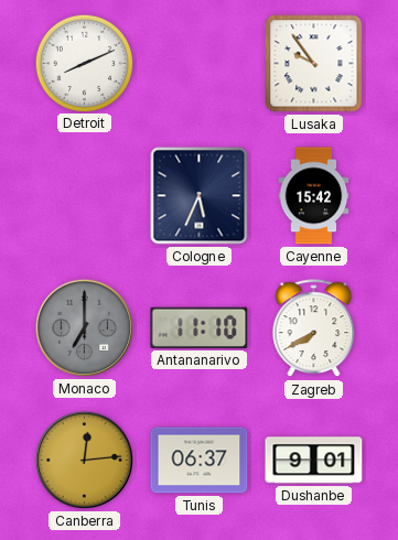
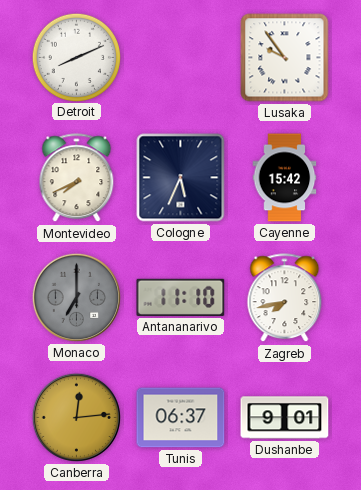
Montevideo: none -> 7:41
Zagreb: 7:40 -> 7:43
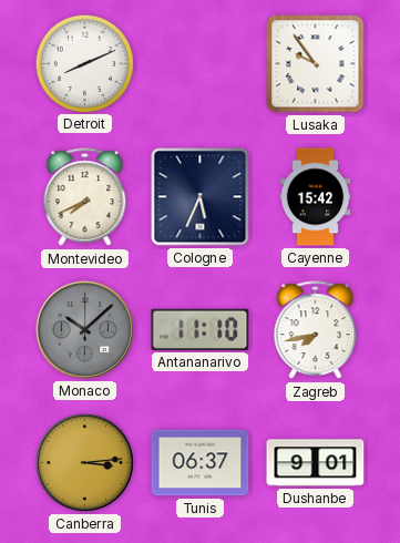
Monaco: 7:00 -> 10:08
Canberra: 12:14 -> 3:14
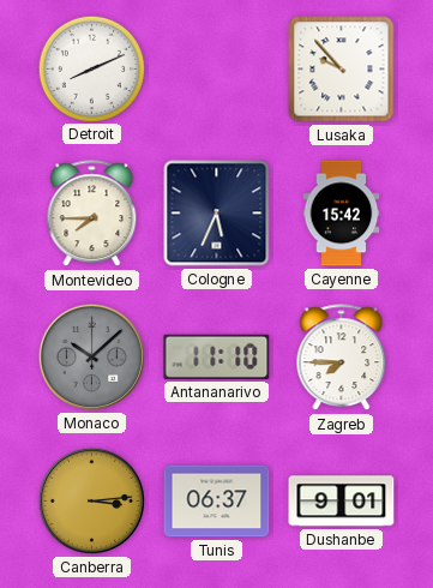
Lusaka: 9:54 -> 9:53
Montevideo: 7:41 -> 7:45
Zagreb: 7:43 -> 7:45
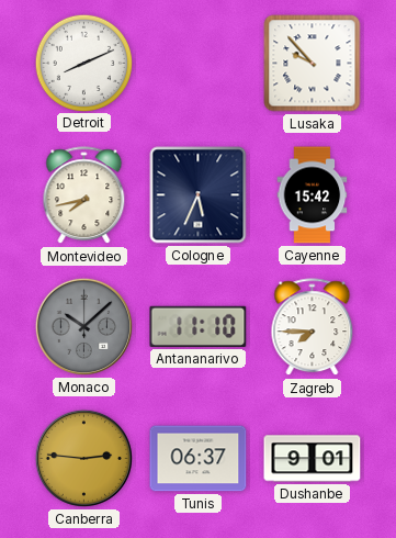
Montevideo: 7:45 -> 7:43
Canberra: 3:14 -> 2:46
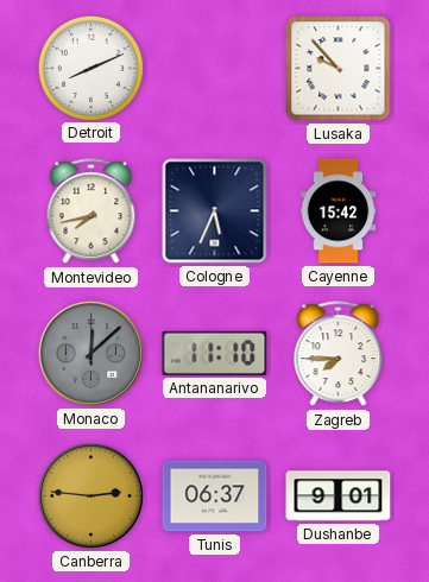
Monaco: 10:08 -> 12:08
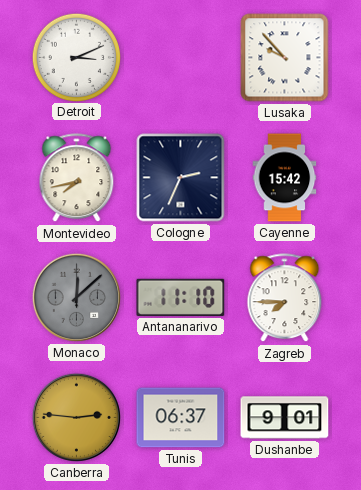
Detroit: 8:11 -> 3:11
Cologne: 5:34 -> 2:34
